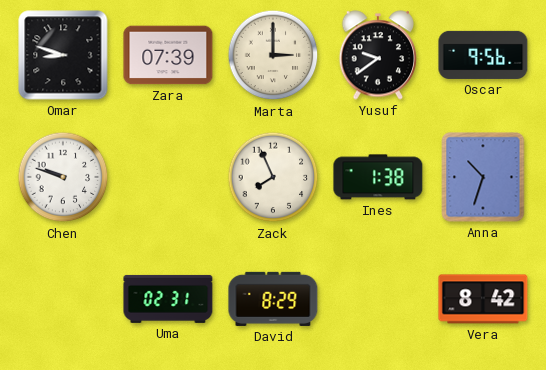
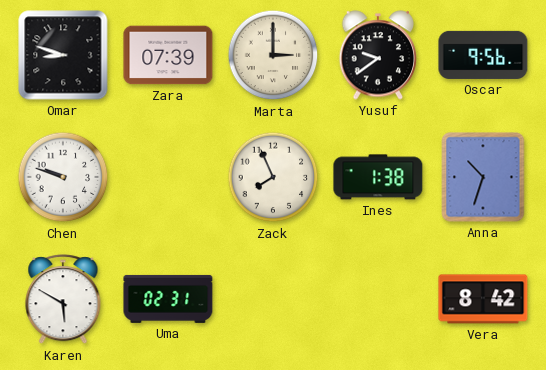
Karen: none -> 5:50
David: 8:29 -> none
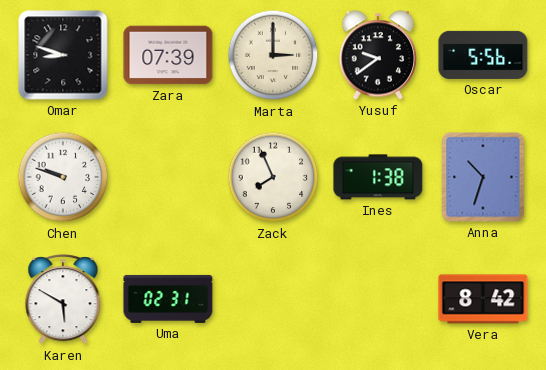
Oscar: 9:56 -> 5:56
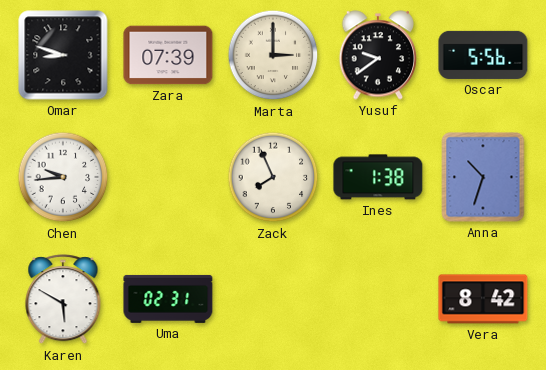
Chen: 9:48 -> 9:44
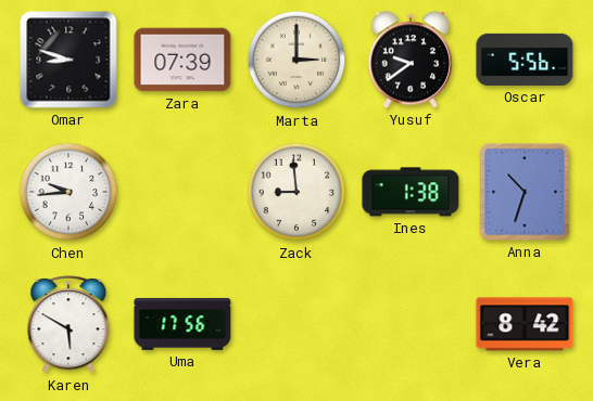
Zack: 7:56 -> 8:59
Uma: 02:31 -> 17:56
